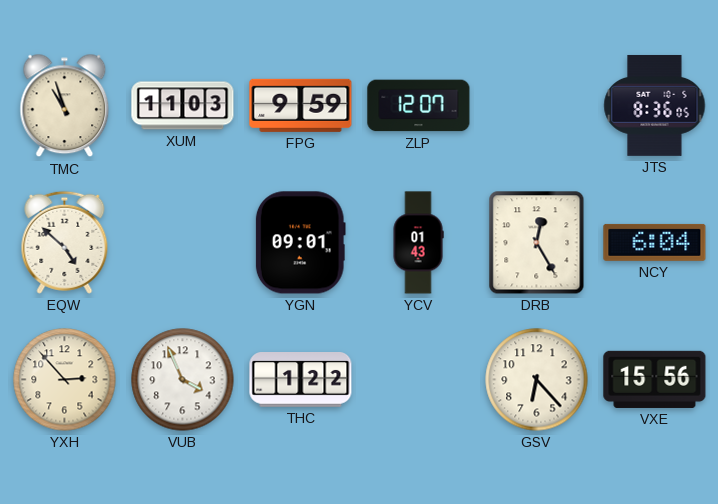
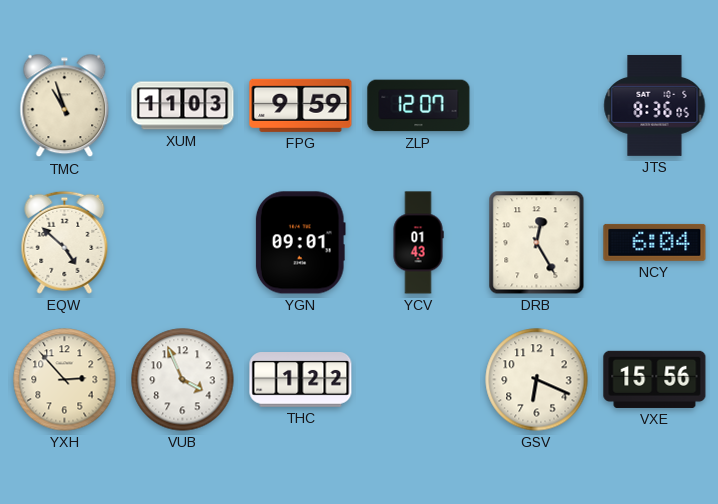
GSV: 6:23 -> 6:19
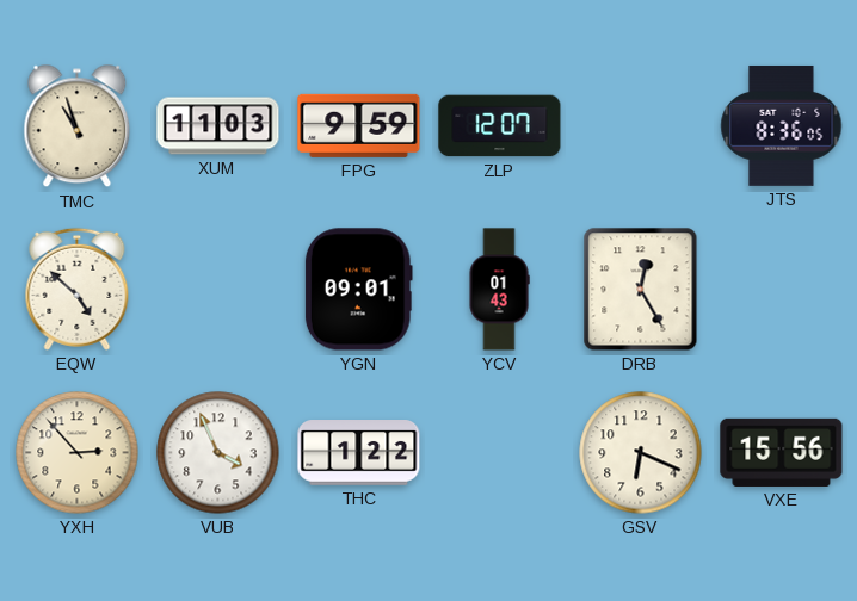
NCY: 6:04 -> none
